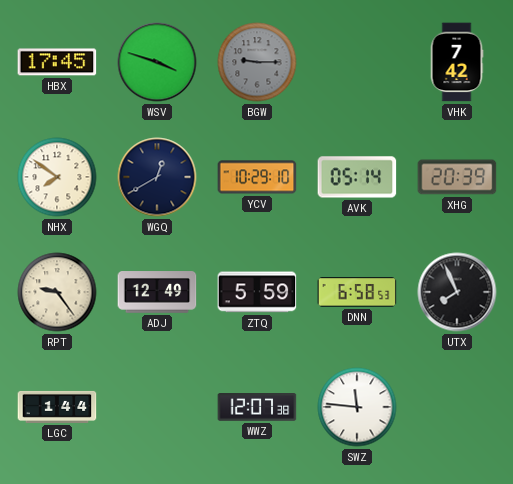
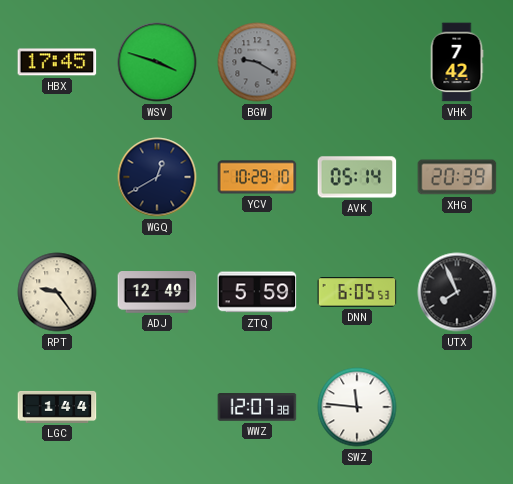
BGW: 9:15 -> 9:20
NHX: 7:51 -> none
DNN: 6:58 -> 6:05
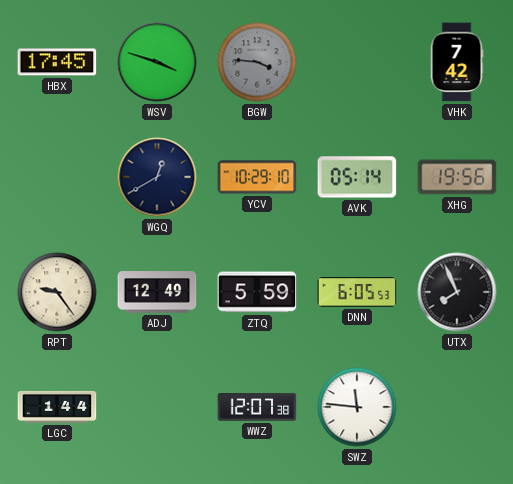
BGW: 9:20 -> 3:46
XHG: 20:39 -> 19:56
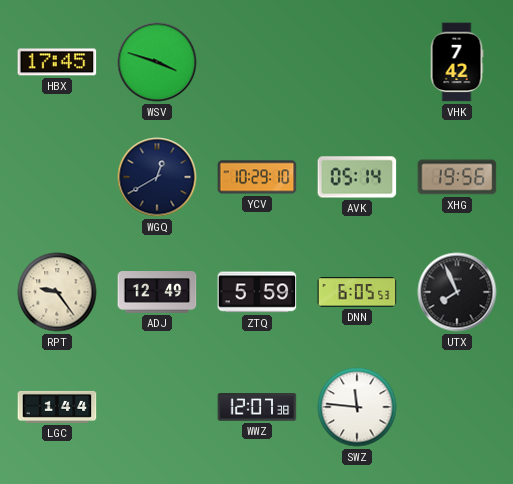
BGW: 3:46 -> none
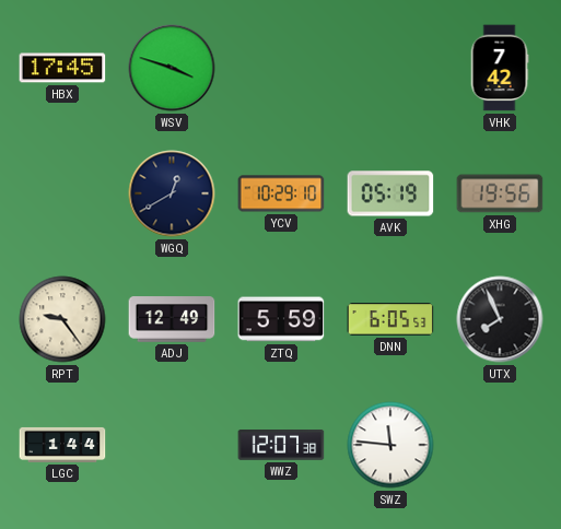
AVK: 05:14 -> 05:19
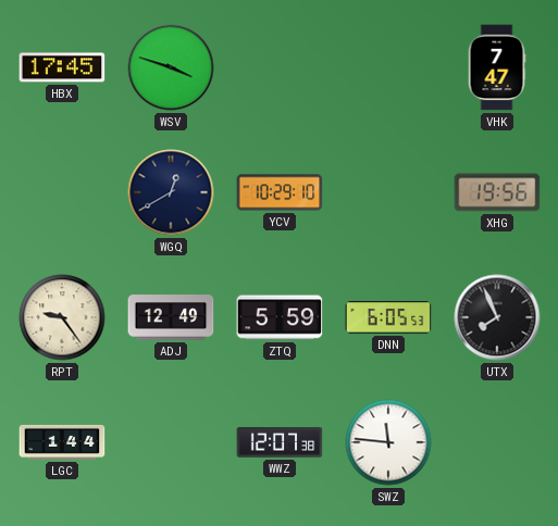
VHK: 7:42 -> 7:47
AVK: 05:19 -> none
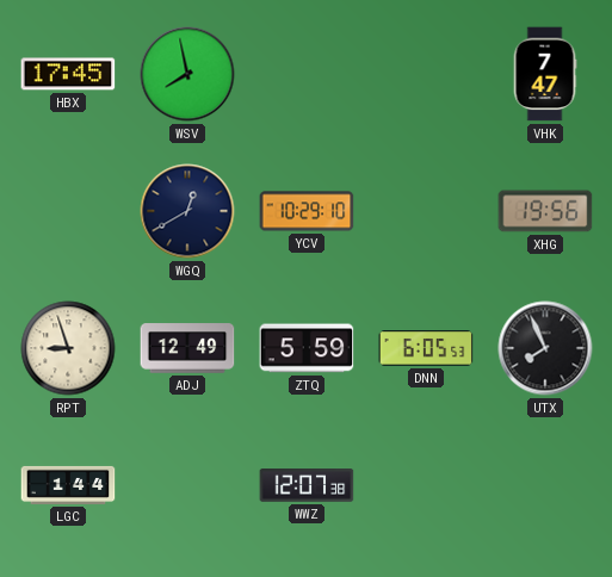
WSV: 3:48 -> 7:58
RPT: 9:24 -> 8:57
SWZ: 11:46 -> none
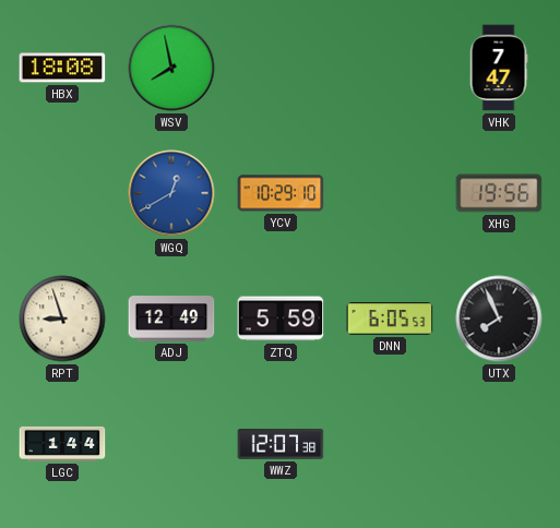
HBX: 17:45 -> 18:08
WGQ dial: navy -> blue
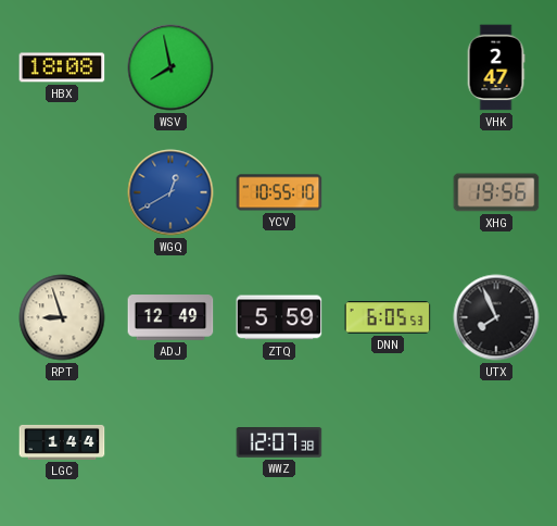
VHK: 7:47 -> 2:47
YCV: 10:29 -> 10:55
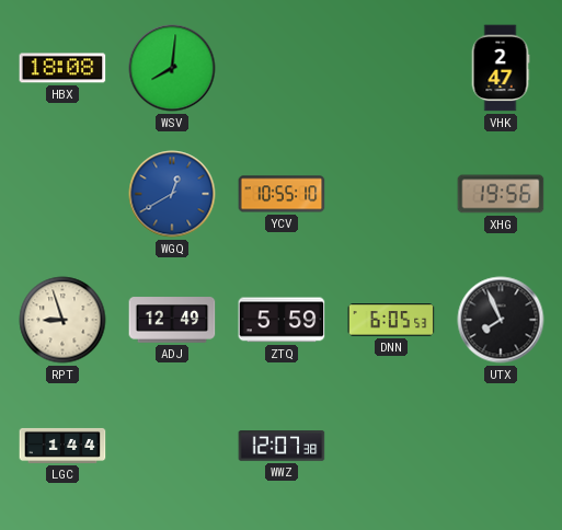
WSV: 7:58 -> 8:01
